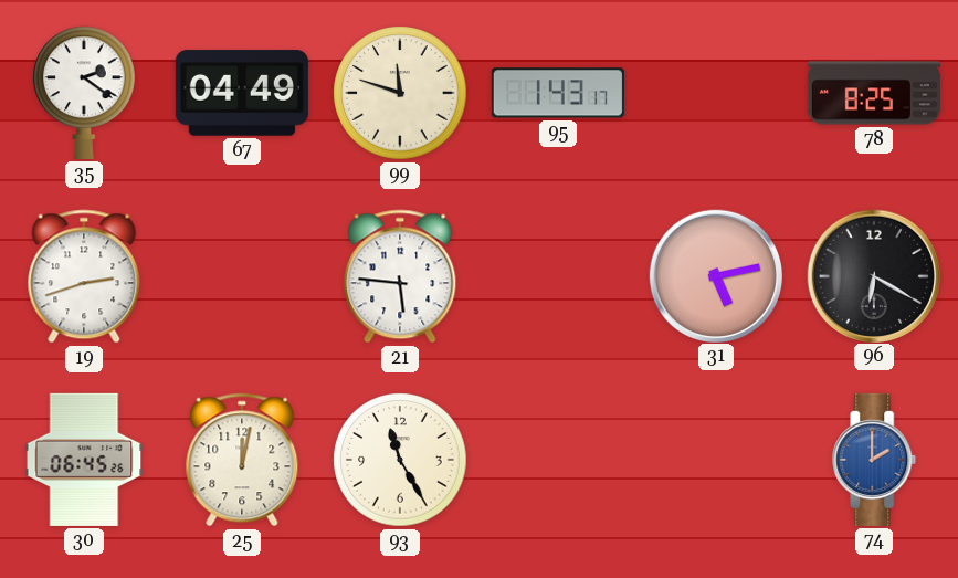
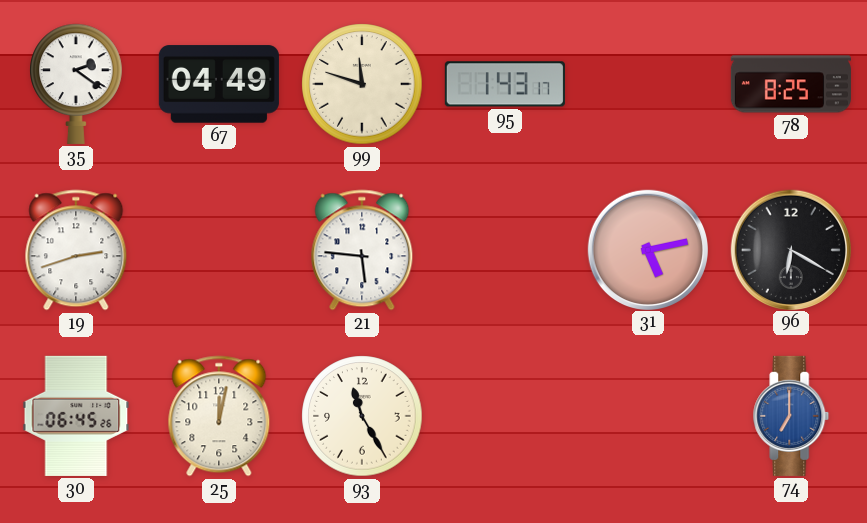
74: 2:00 -> 7:00
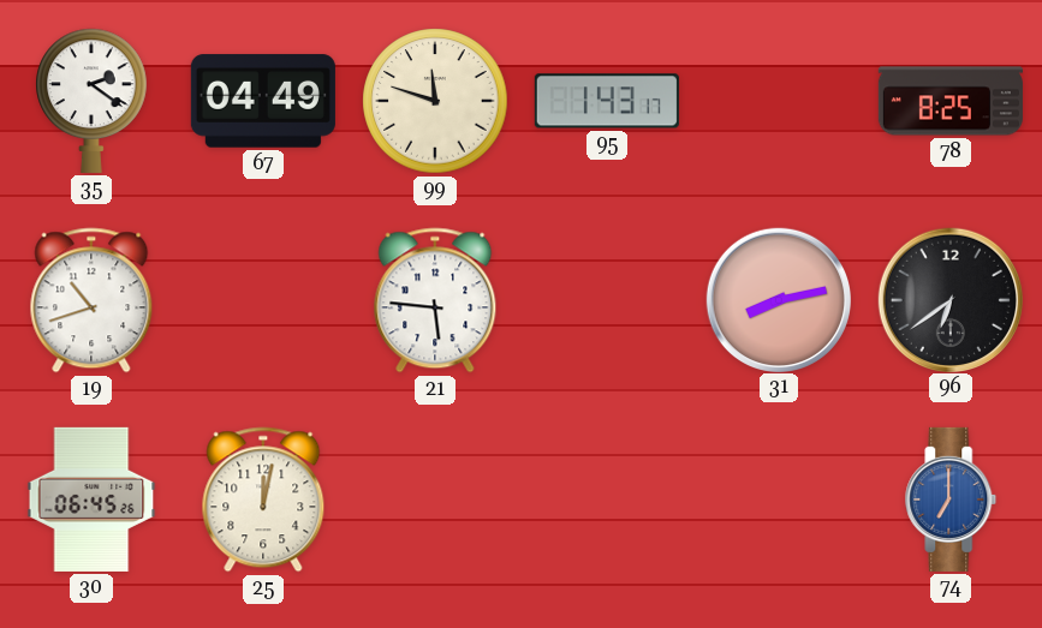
19: 2:42 -> 10:42
31: 5:13 -> 8:13
96: 6:20 -> 6:39
93: 11:25 -> none
